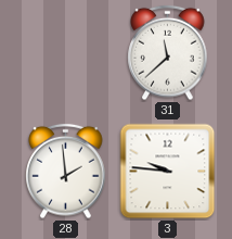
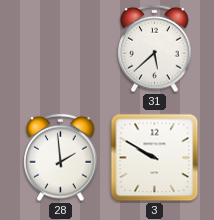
31: 11:38 -> 5:38
3: 9:46 -> 9:50
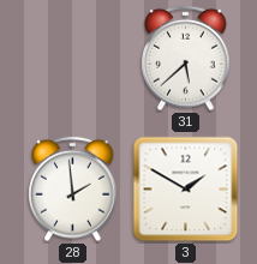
3: 9:50 -> 1:50
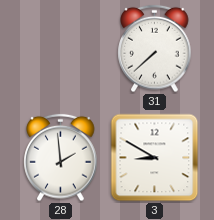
31: 5:38 -> 7:38
3: 1:50 -> 8:50
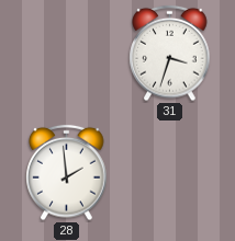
31: 7:38 -> 3:33
3: 8:50 -> none
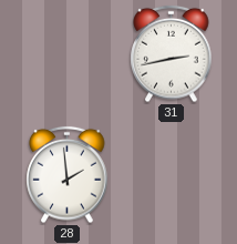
31: 3:33 -> 2:43
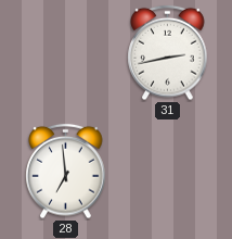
28: 1:59 -> 6:59
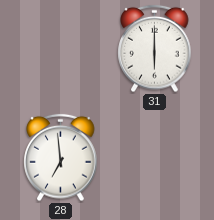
31: 2:43 -> 6:00
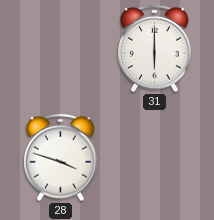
28: 6:59 -> 3:48
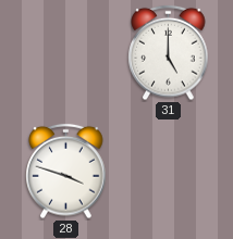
31: 6:00 -> 5:00
